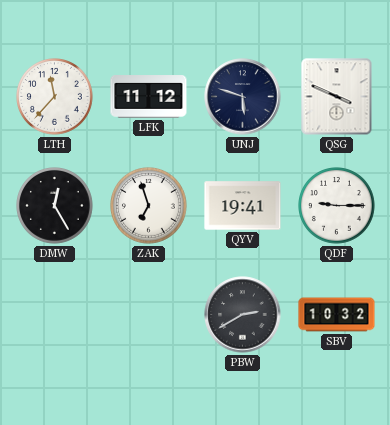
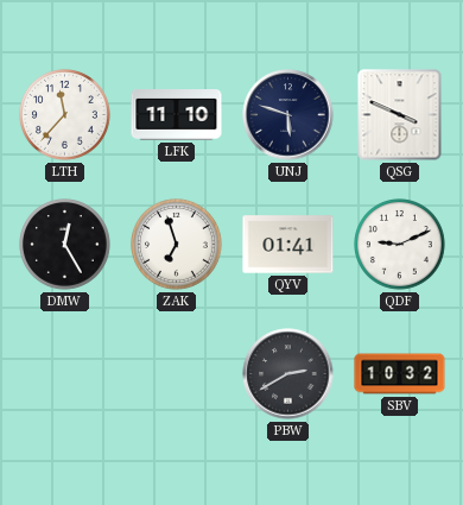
LFK: 11:12 -> 11:10
QYV: 19:41 -> 01:41
QDF: 9:15 -> 9:11
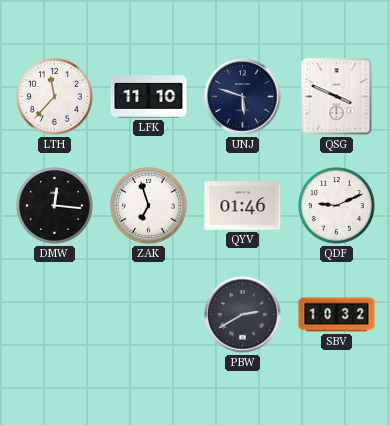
DMW: 12:25 -> 12:16
QYV: 01:41 -> 01:46
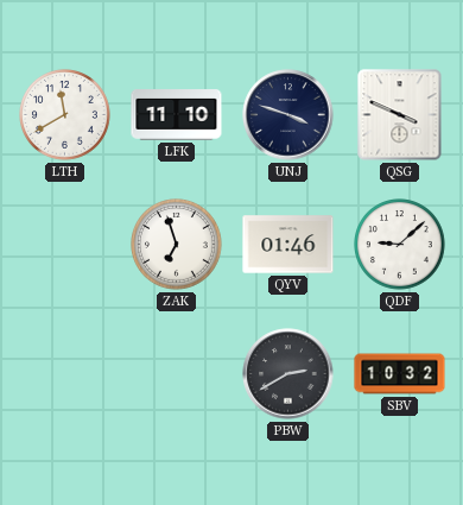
LTH: 11:37 -> 11:40
UNJ: 5:48 -> 3:48
DMW: 12:16 -> none
QDF: 9:11 -> 9:08
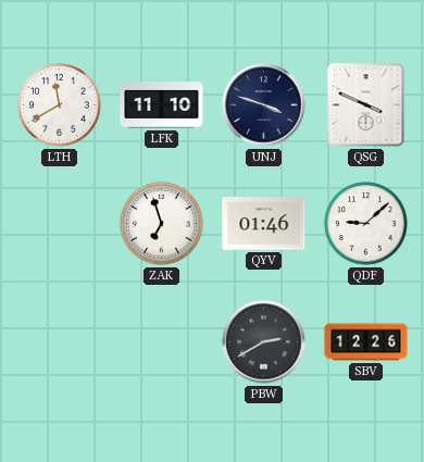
SBV: 10:32 -> 12:26
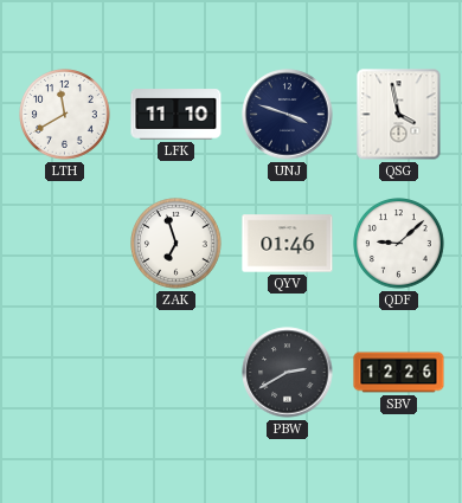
QSG: 3:49 -> 3:58
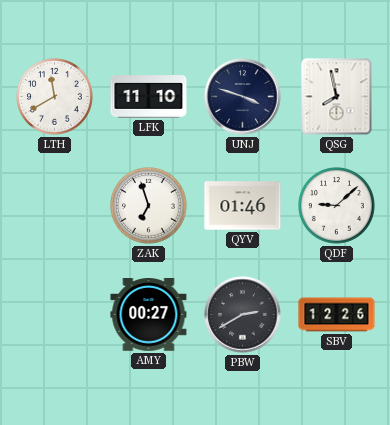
QSG: 3:58 -> 7:58
AMY: none -> 00:27
